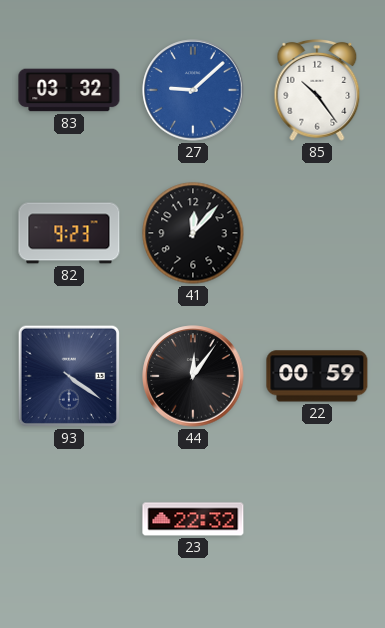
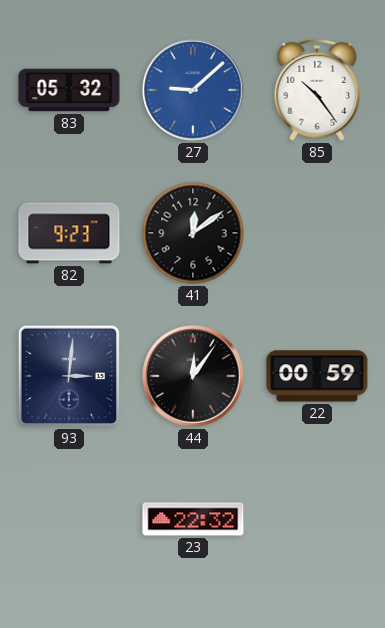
83: 03:32 -> 05:32
41: 12:07 -> 12:09
93: 4:21 -> 3:01
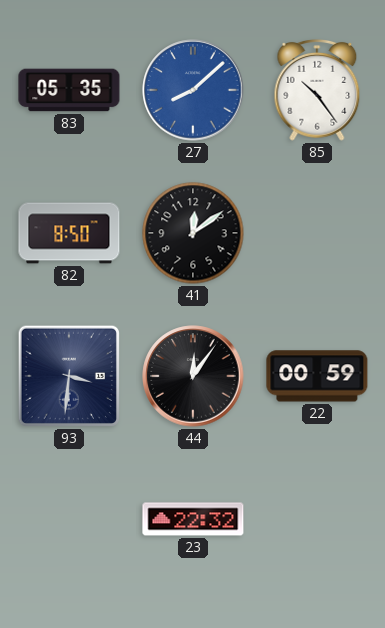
83: 05:32 -> 05:35
27: 9:08 -> 8:08
82: 9:23 -> 8:50
93: 3:01 -> 3:31
